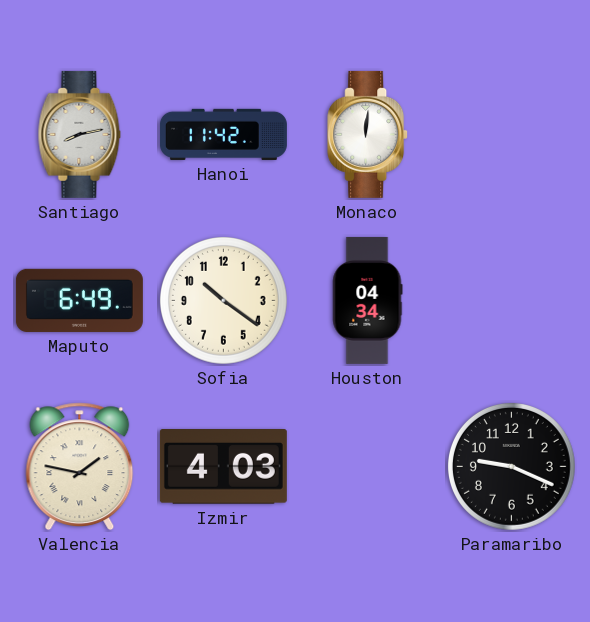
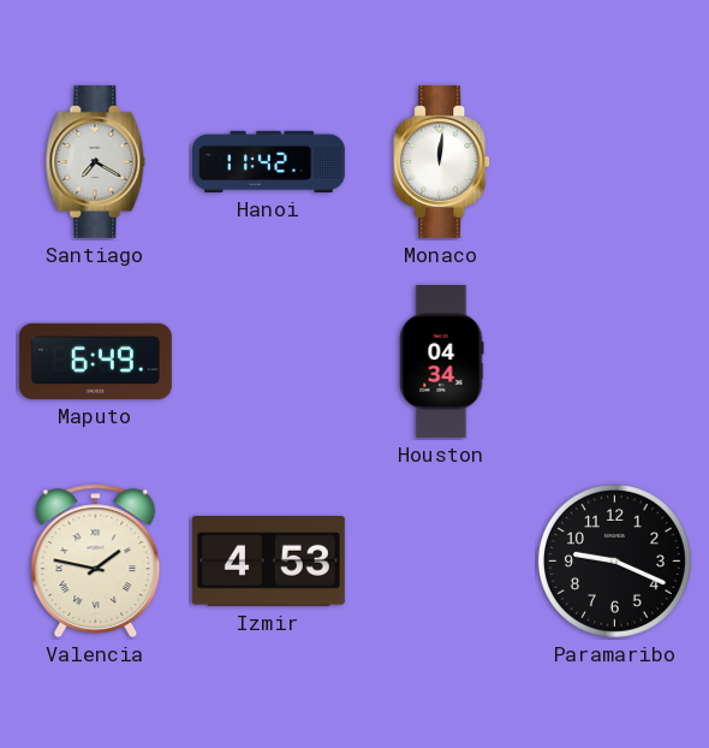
Santiago: 8:13 -> 7:20
Sofia: 10:21 -> none
Izmir: 4:03 -> 4:53
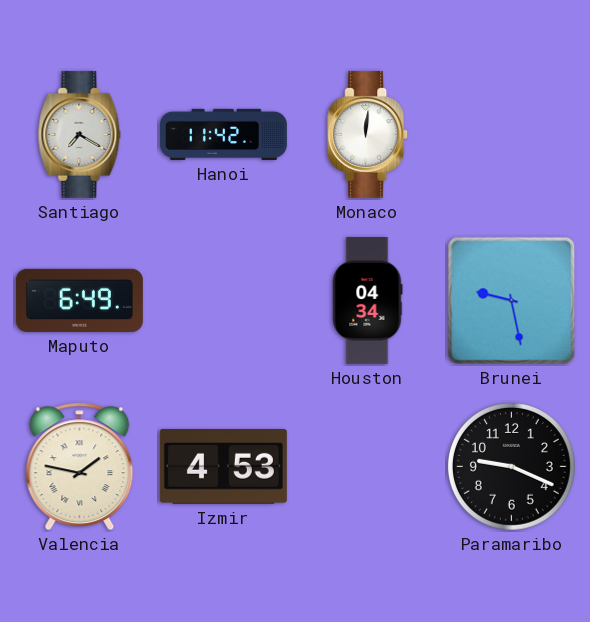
Brunei: none -> 9:28
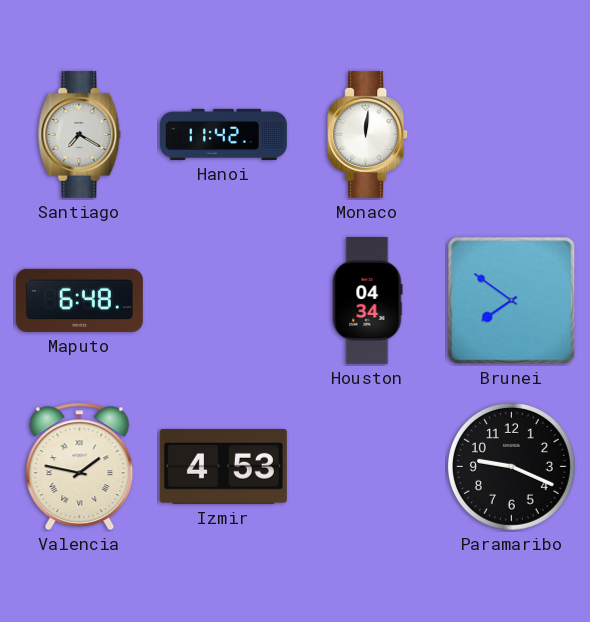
Maputo: 6:49 -> 6:48
Brunei: 9:28 -> 7:51
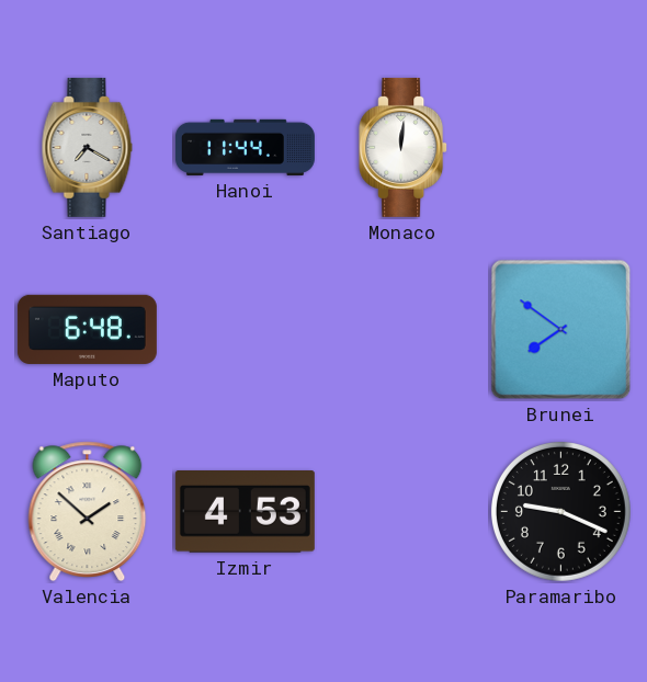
Hanoi: 11:42 -> 11:44
Houston: 04:34 -> none
Valencia: 1:47 -> 1:52
